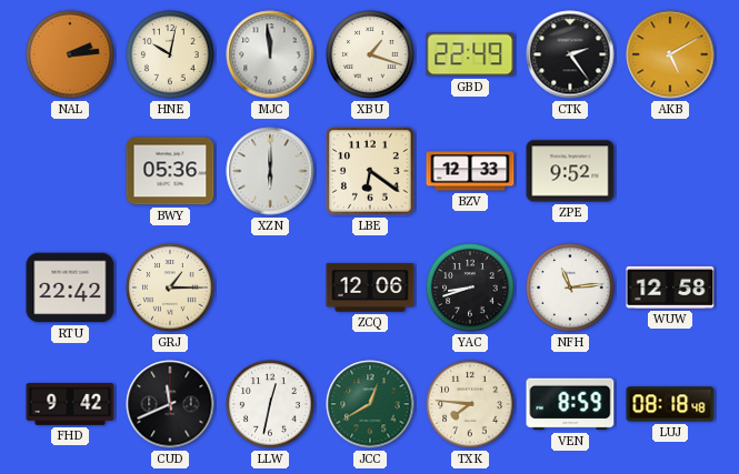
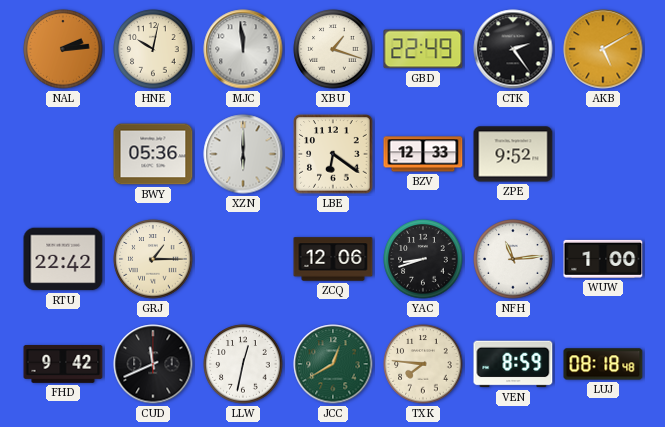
WUW: 12:58 -> 1:00
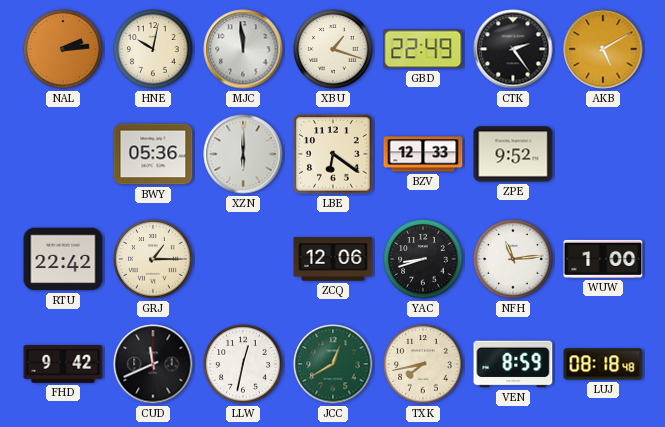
TXK: 7:46 -> 7:43
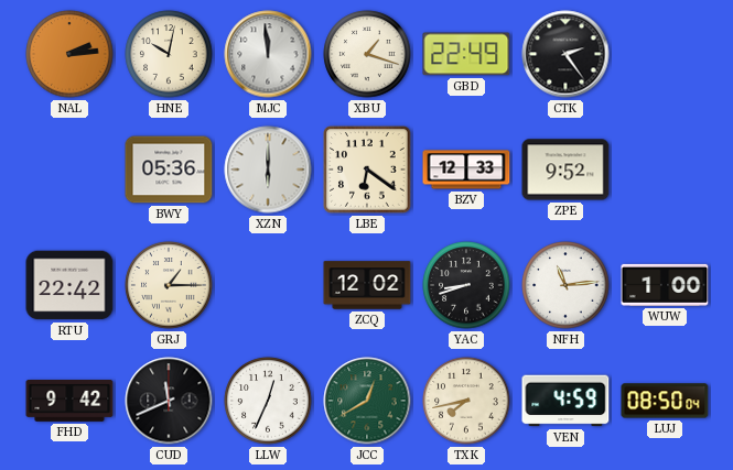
AKB: 5:10 -> none
ZCQ: 12:06 -> 12:02
LLW: 12:32 -> 12:34
VEN: 8:59 -> 4:59
LUJ: 08:18 -> 08:50
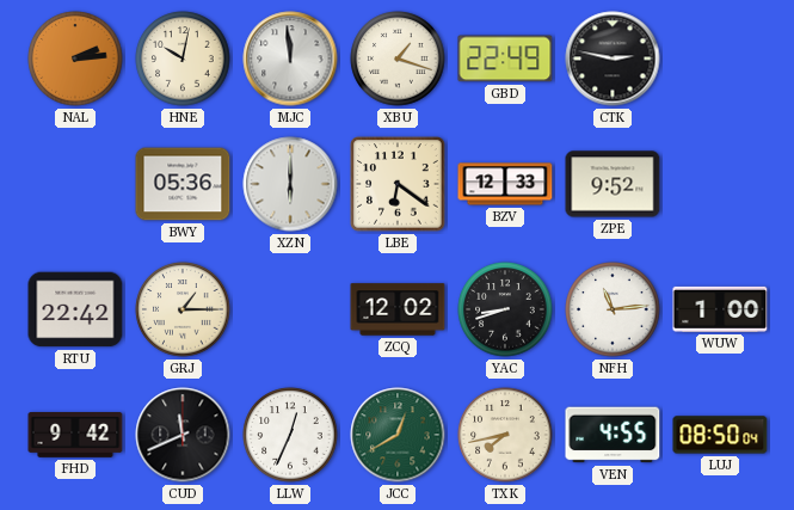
CTK: 2:24 -> 2:47
VEN: 4:59 -> 4:55
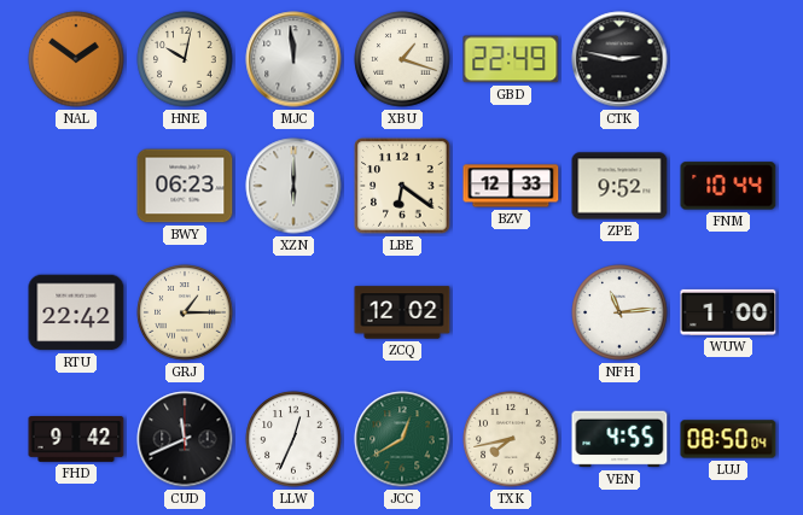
NAL: 2:14 -> 1:51
BWY: 05:36 -> 06:23
FNM: none -> 10:44
YAC: 8:42 -> none
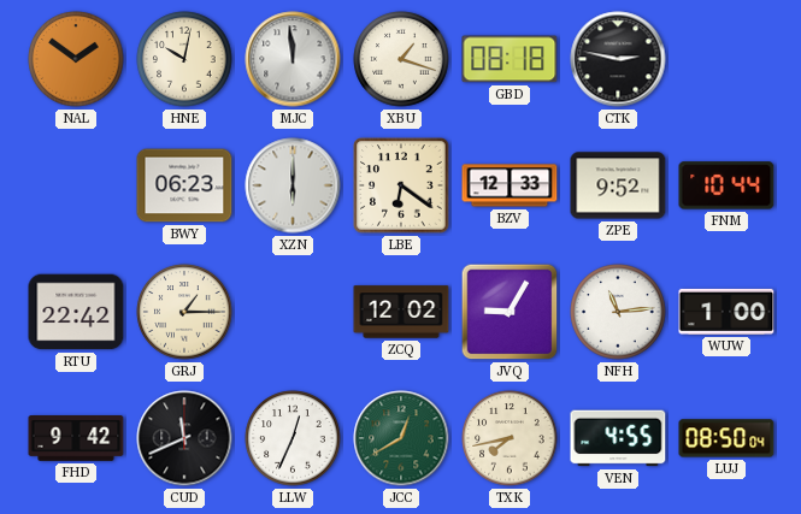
GBD: 22:49 -> 08:18
JVQ: none -> 9:05
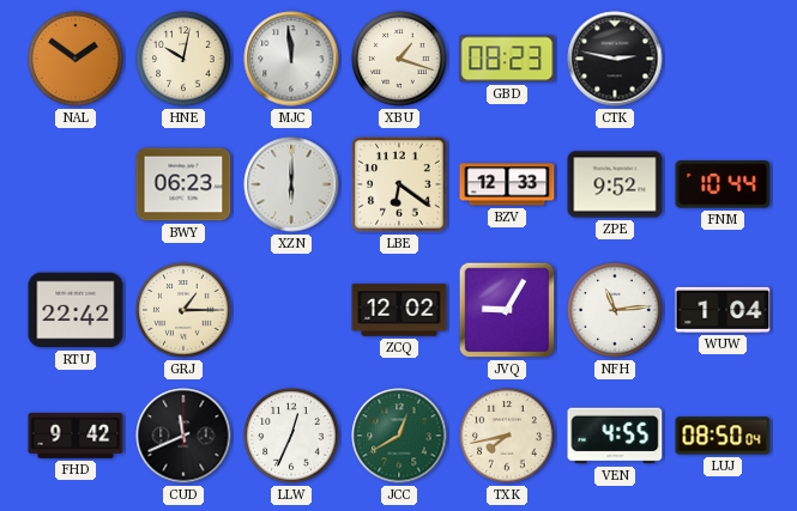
GBD: 08:18 -> 08:23
WUW: 1:00 -> 1:04
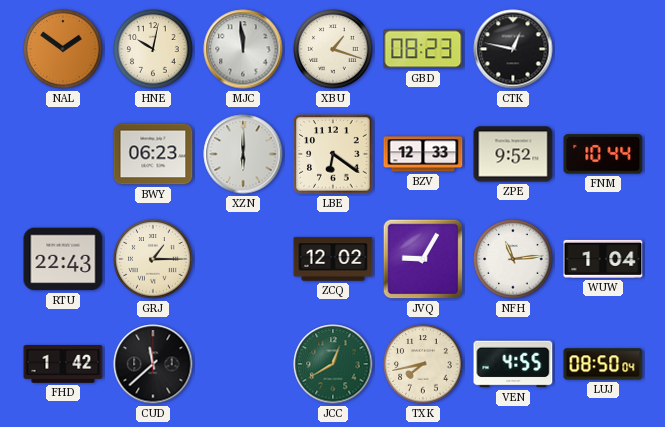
CTK: 2:47 -> 12:47
RTU: 22:42 -> 22:43
FHD: 9:42 -> 1:42
CUD: 11:41 -> 11:38
LLW: 12:34 -> none
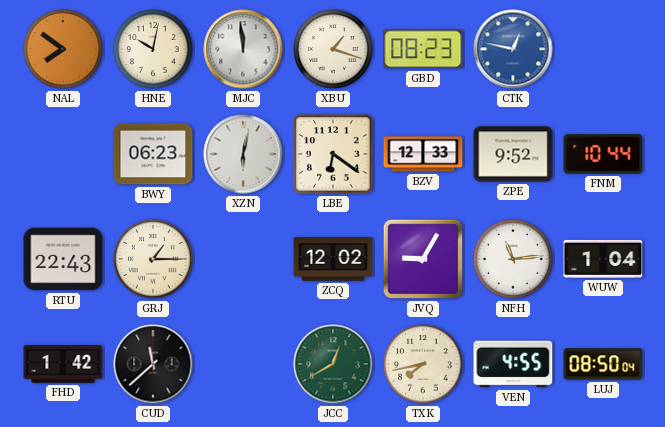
NAL: 1:51 -> 7:51
CTK dial: black -> blue
XZN: 6:00 -> 6:02
